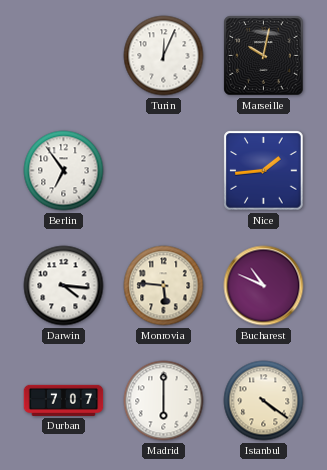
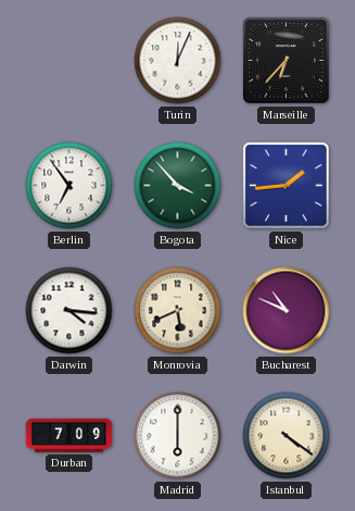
Marseille: 10:02 -> 6:37
Bogota: none -> 3:53
Monrovia: 5:46 -> 5:41
Durban: 7:07 -> 7:09
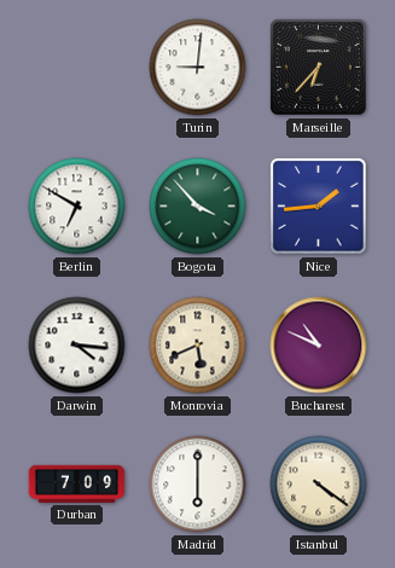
Turin: 12:04 -> 9:01
Berlin: 6:54 -> 6:50
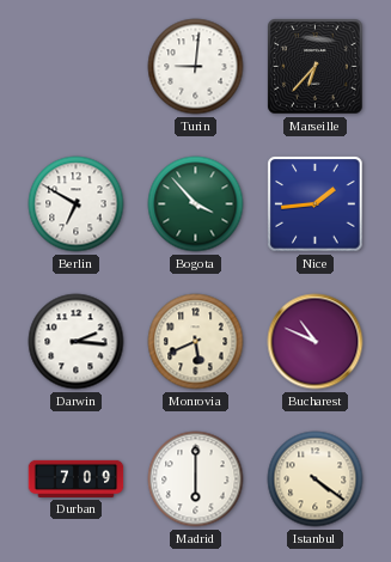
Darwin: 4:16 -> 2:16
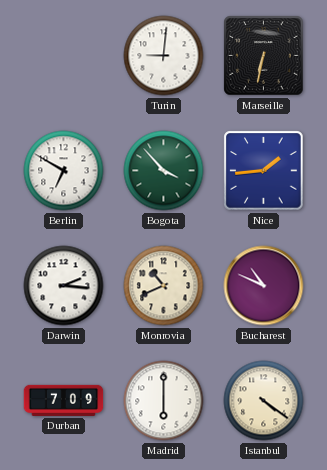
Marseille: 6:37 -> 6:32
Monrovia: 5:41 -> 10:41
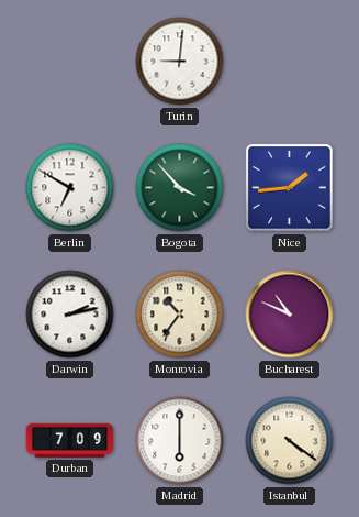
Marseille: 6:32 -> none
Darwin: 2:16 -> 2:13
Monrovia: 10:41 -> 10:36
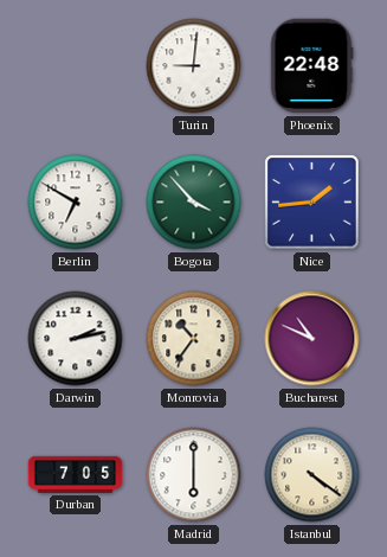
Phoenix: none -> 22:48
Durban: 7:09 -> 7:05
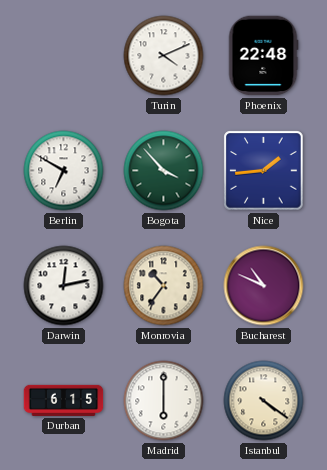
Turin: 9:01 -> 4:11
Darwin: 2:13 -> 12:13
Durban: 7:05 -> 6:15
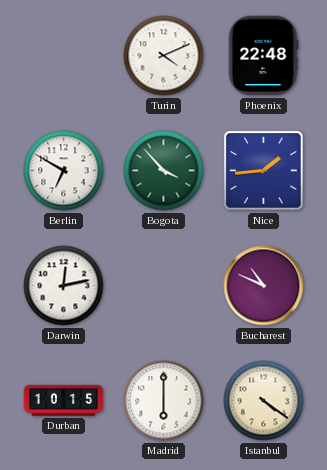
Monrovia: 10:36 -> none
Durban: 6:15 -> 10:15
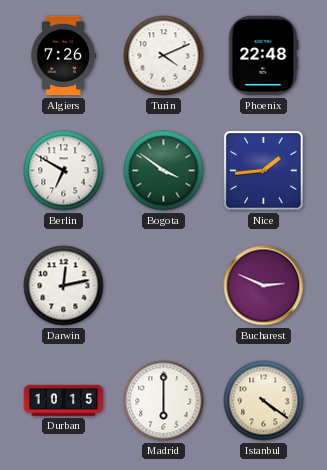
Algiers: none -> 7:26
Bogota: 3:53 -> 3:51
Bucharest: 10:49 -> 2:49
